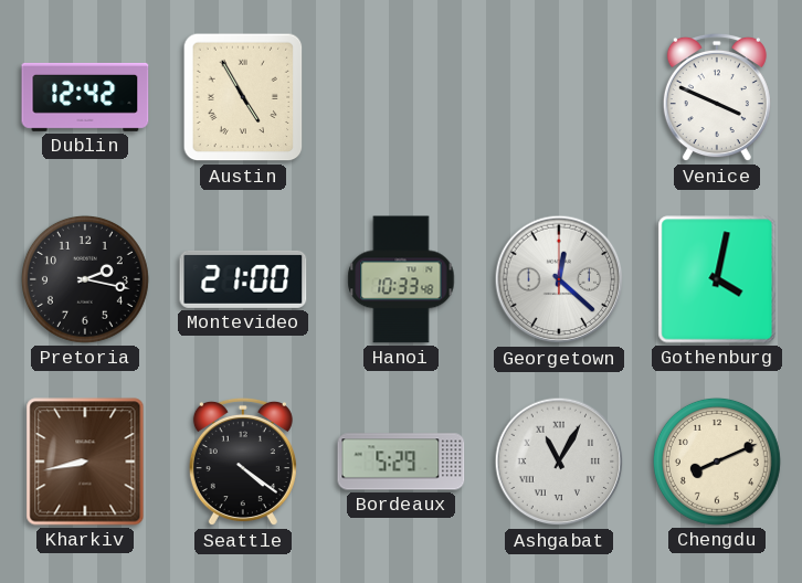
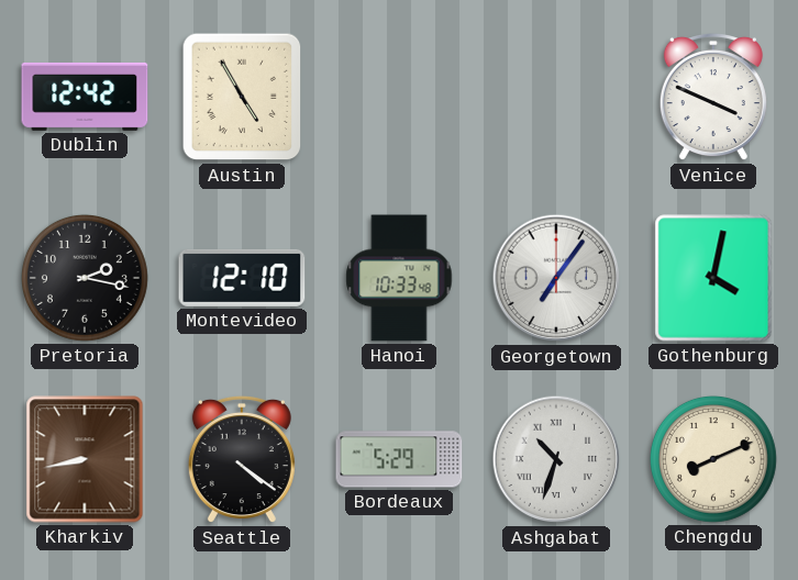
Montevideo: 21:00 -> 12:10
Georgetown: 12:22 -> 7:06
Ashgabat: 11:05 -> 10:33
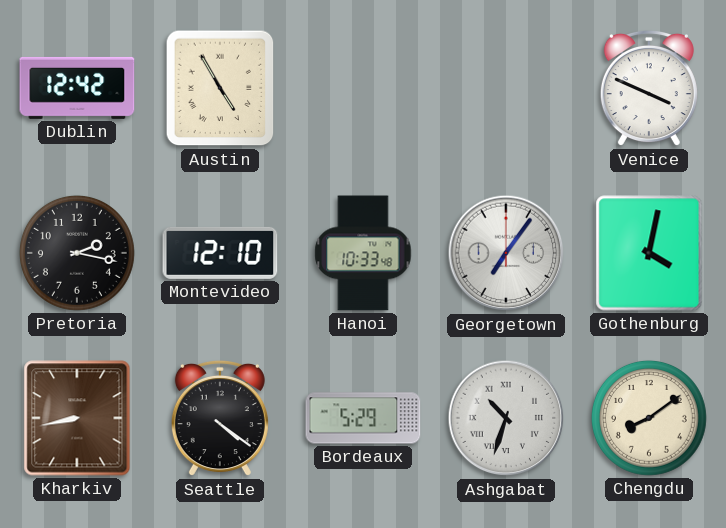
Chengdu: 8:11 -> 8:09
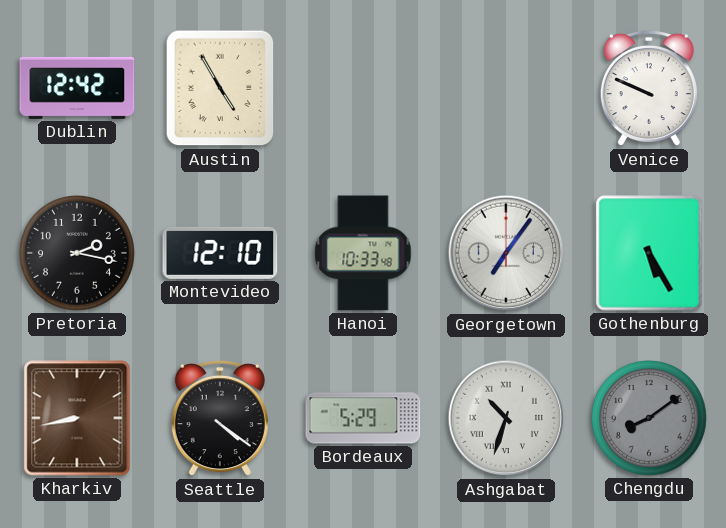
Venice: 3:49 -> 9:49
Gothenburg: 4:02 -> 5:25
Chengdu dial: cream -> grey
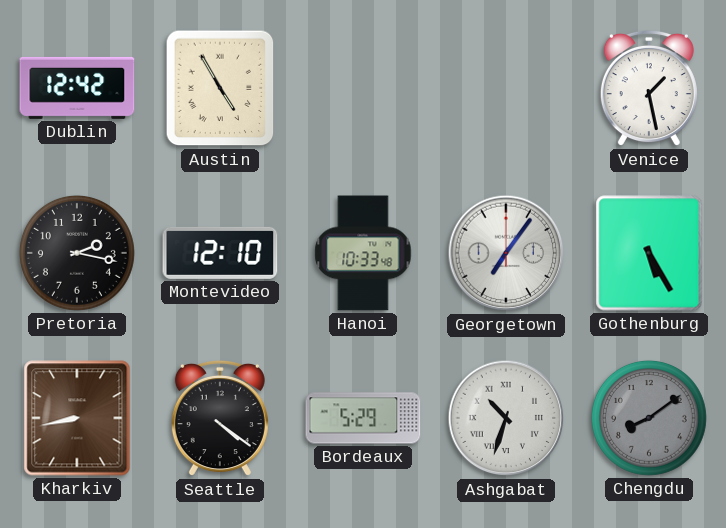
Venice: 9:49 -> 1:28
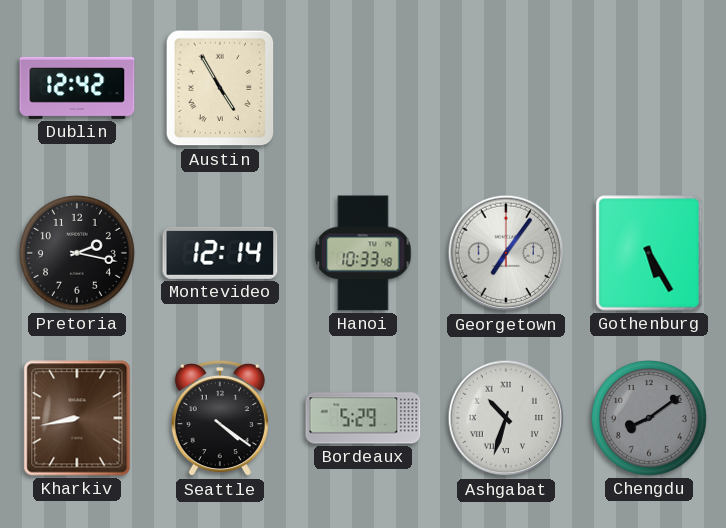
Venice: 1:28 -> none
Montevideo: 12:10 -> 12:14
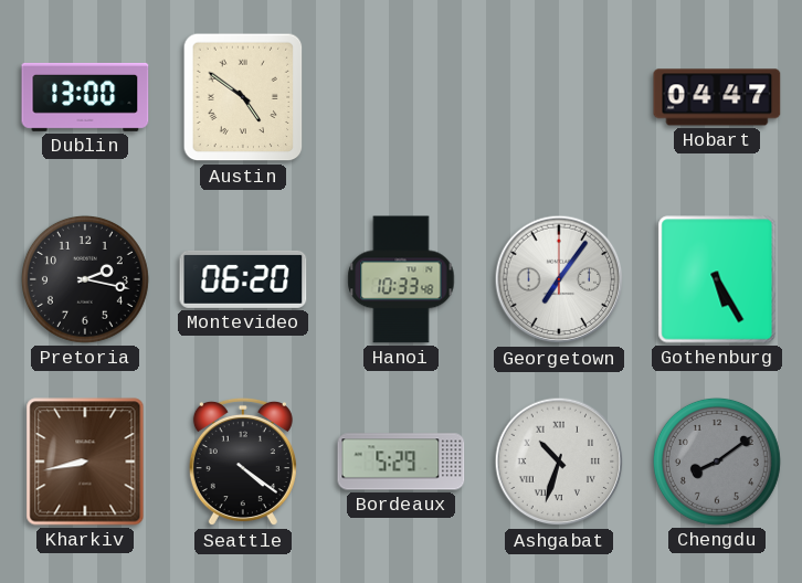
Dublin: 12:42 -> 13:00
Austin: 4:55 -> 4:51
Hobart: none -> 04:47
Montevideo: 12:14 -> 06:20
